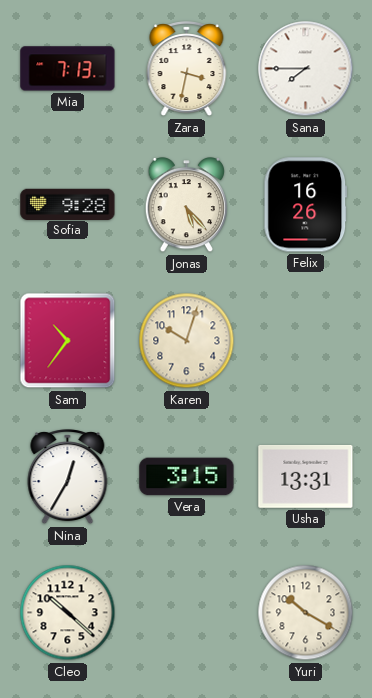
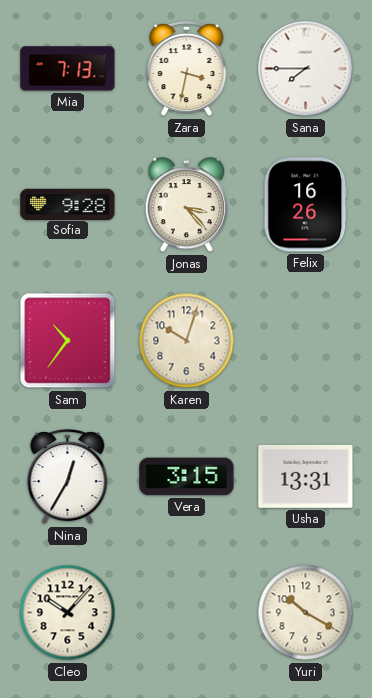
Jonas: 5:23 -> 3:23
Cleo: 10:22 -> 10:07
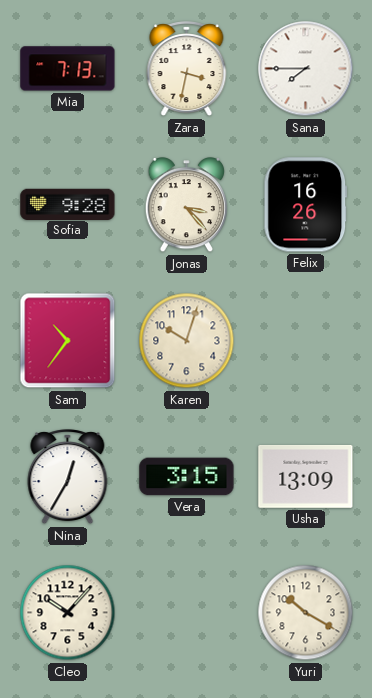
Usha: 13:31 -> 13:09
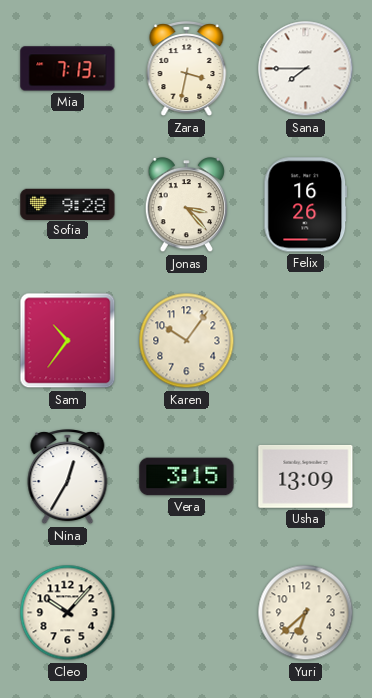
Karen: 10:03 -> 10:06
Yuri: 10:20 -> 6:38
